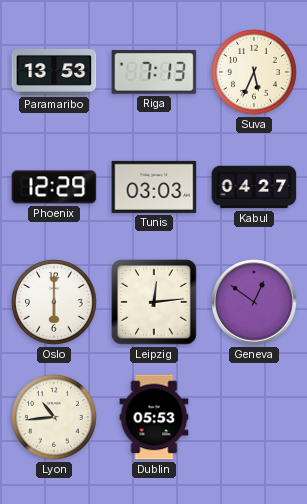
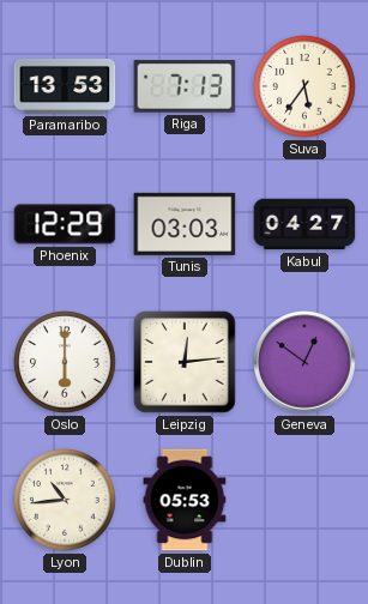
Suva: 5:34 -> 5:36
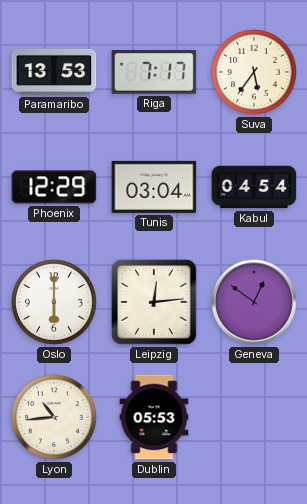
Riga: 7:13 -> 7:17
Tunis: 03:03 -> 03:04
Kabul: 04:27 -> 04:54
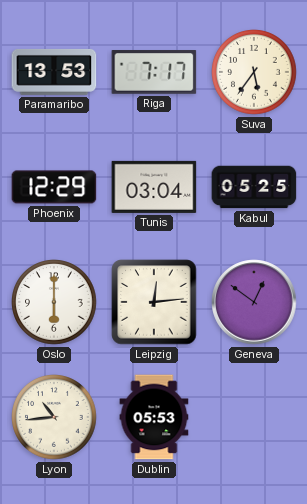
Kabul: 04:54 -> 05:25
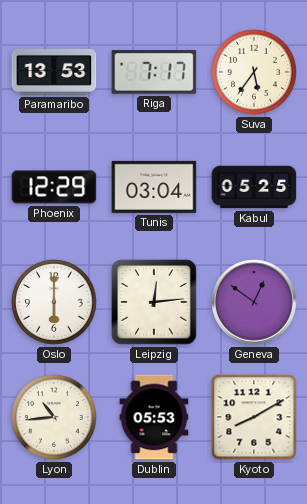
Kyoto: none -> 8:10
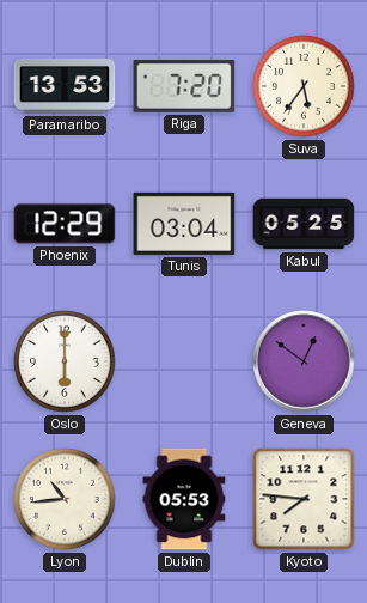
Riga: 7:17 -> 7:20
Leipzig: 12:14 -> none
Kyoto: 8:10 -> 7:46
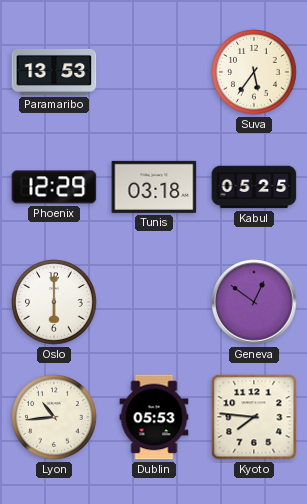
Riga: 7:20 -> none
Tunis: 03:04 -> 03:18
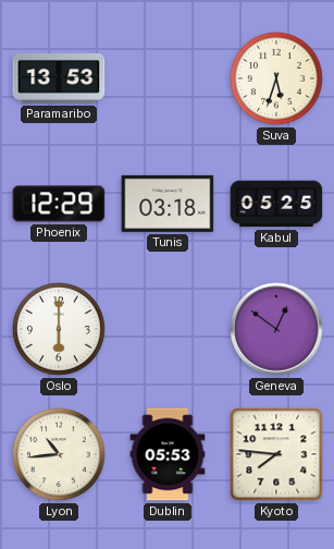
Suva: 5:36 -> 5:33
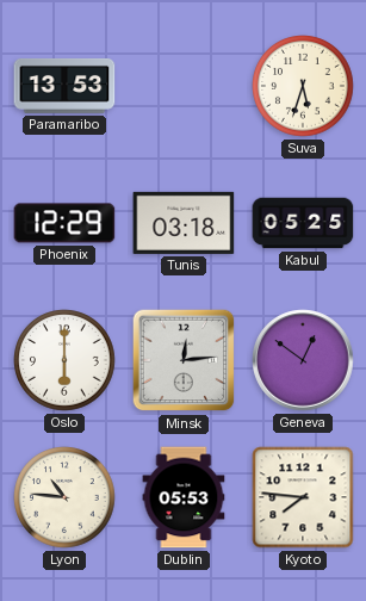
Minsk: none -> 12:14
Lyon: 10:44 -> 10:46
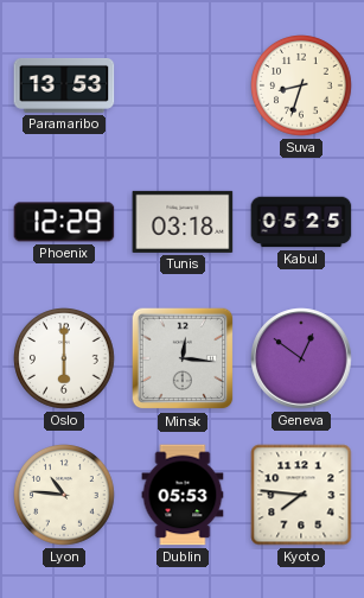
Suva: 5:33 -> 8:33
Minsk: 12:14 -> 12:16
